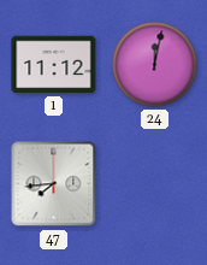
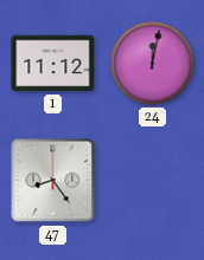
47: 7:44 -> 8:24
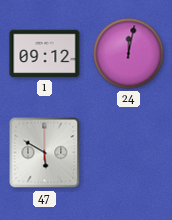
1: 11:12 -> 09:12
47: 8:24 -> 5:50
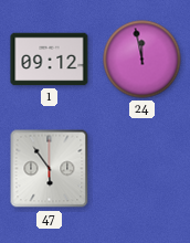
24: 12:02 -> 11:58
47: 5:50 -> 5:54
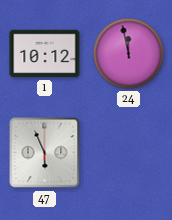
1: 09:12 -> 10:12
47: 5:54 -> 5:56
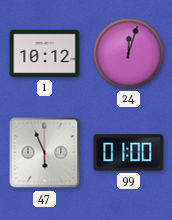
24: 11:58 -> 12:03
99: none -> 01:00
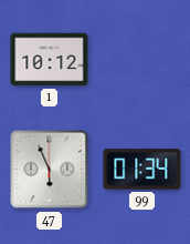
24: 12:03 -> none
99: 01:00 -> 01:34
